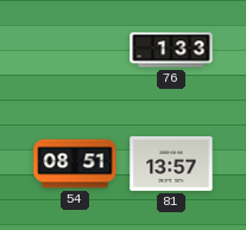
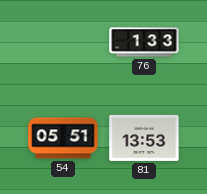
54: 08:51 -> 05:51
81: 13:57 -> 13:53
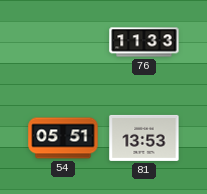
76: 1:33 -> 11:33
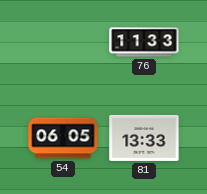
54: 05:51 -> 06:05
81: 13:53 -> 13:33
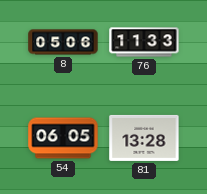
8: none -> 05:06
81: 13:33 -> 13:28
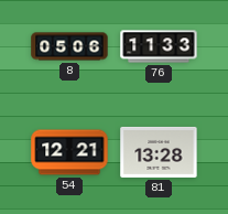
54: 06:05 -> 12:21
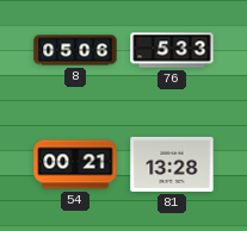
76: 11:33 -> 5:33
54: 12:21 -> 00:21
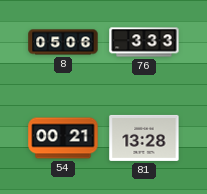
76: 5:33 -> 3:33
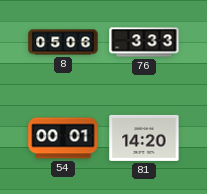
54: 00:21 -> 00:01
81: 13:28 -> 14:20
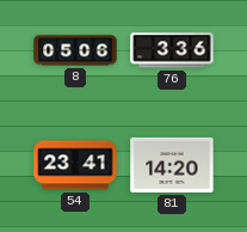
76: 3:33 -> 3:36
54: 00:01 -> 23:41
